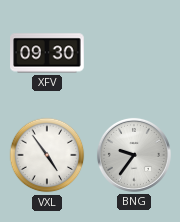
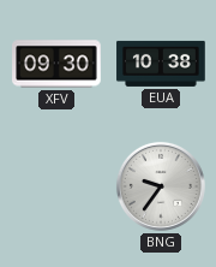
EUA: none -> 10:38
VXL: 4:54 -> none
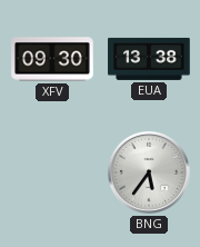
EUA: 10:38 -> 13:38
BNG: 9:36 -> 5:36
